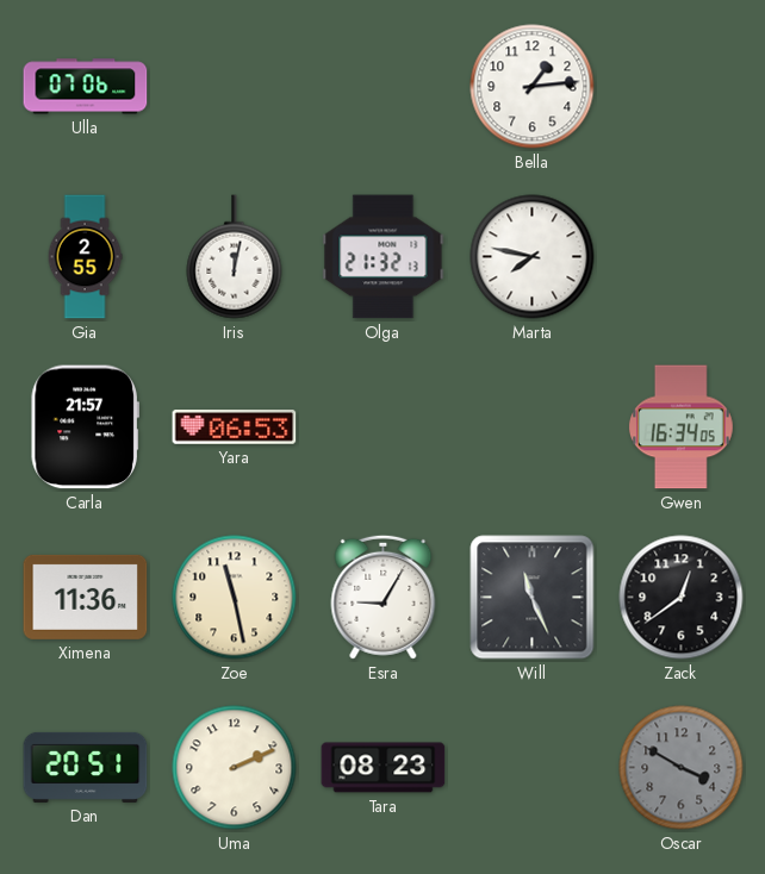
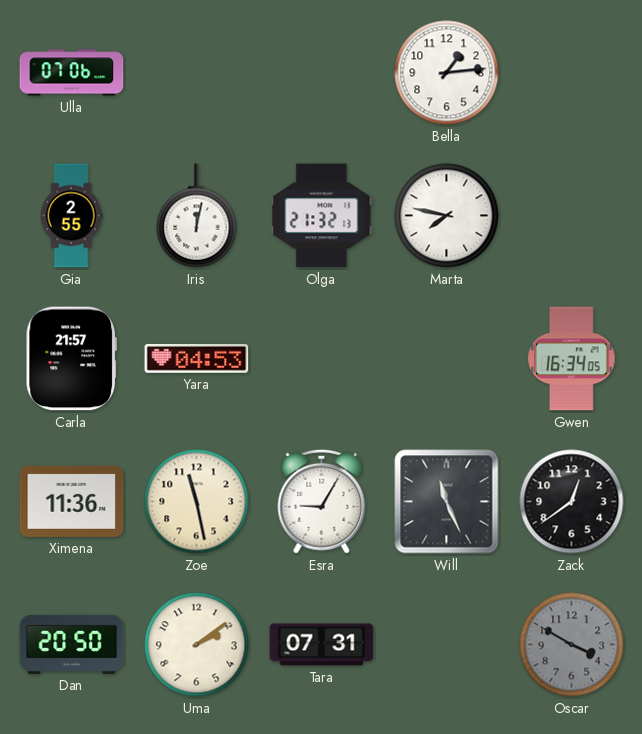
Yara: 06:53 -> 04:53
Dan: 20:51 -> 20:50
Uma: 2:11 -> 2:09
Tara: 08:23 -> 07:31
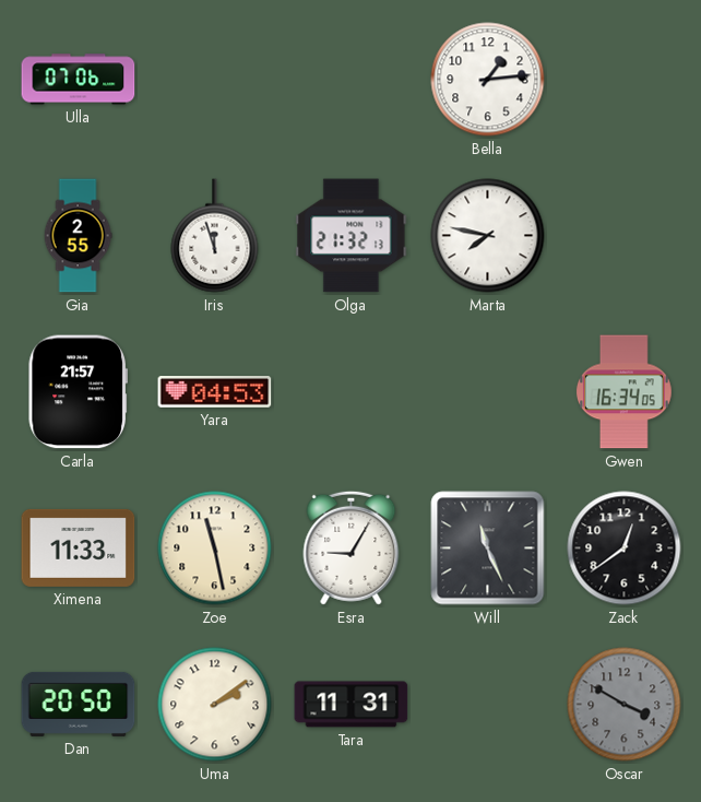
Iris: 12:02 -> 11:57
Ximena: 11:36 -> 11:33
Tara: 07:31 -> 11:31
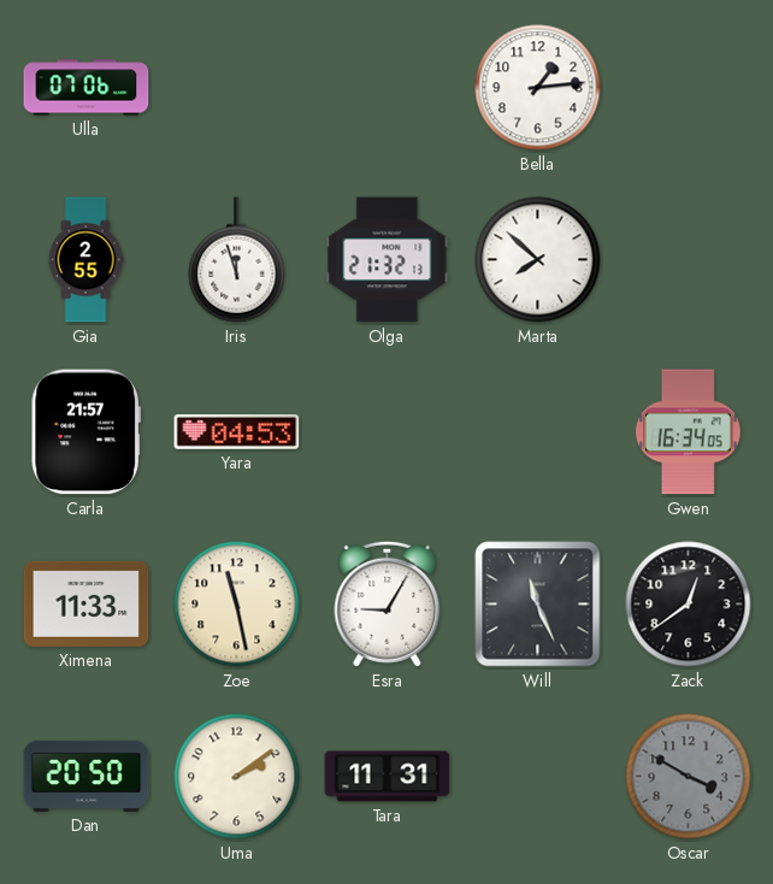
Marta: 7:47 -> 7:52
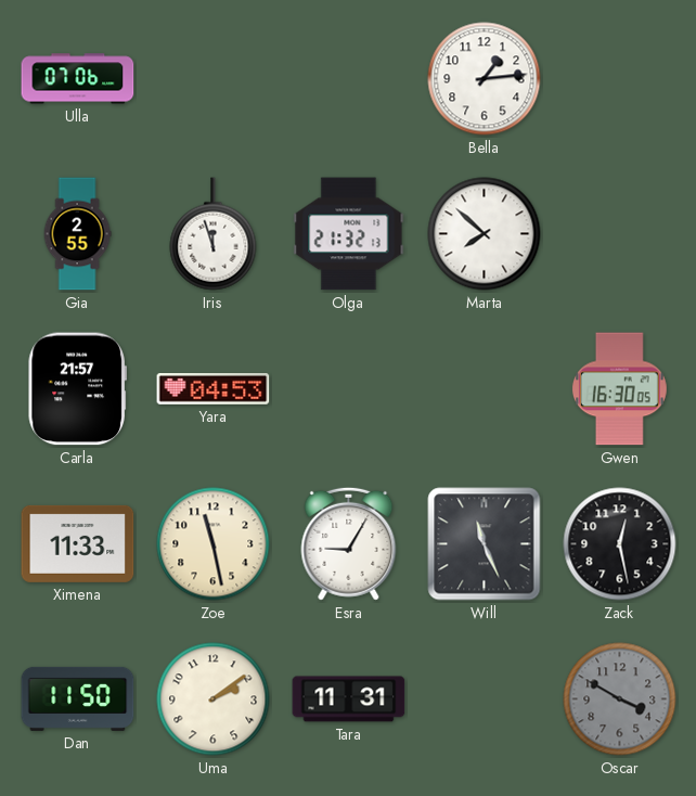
Gwen: 16:34 -> 16:30
Zack: 12:39 -> 12:28
Dan: 20:50 -> 11:50
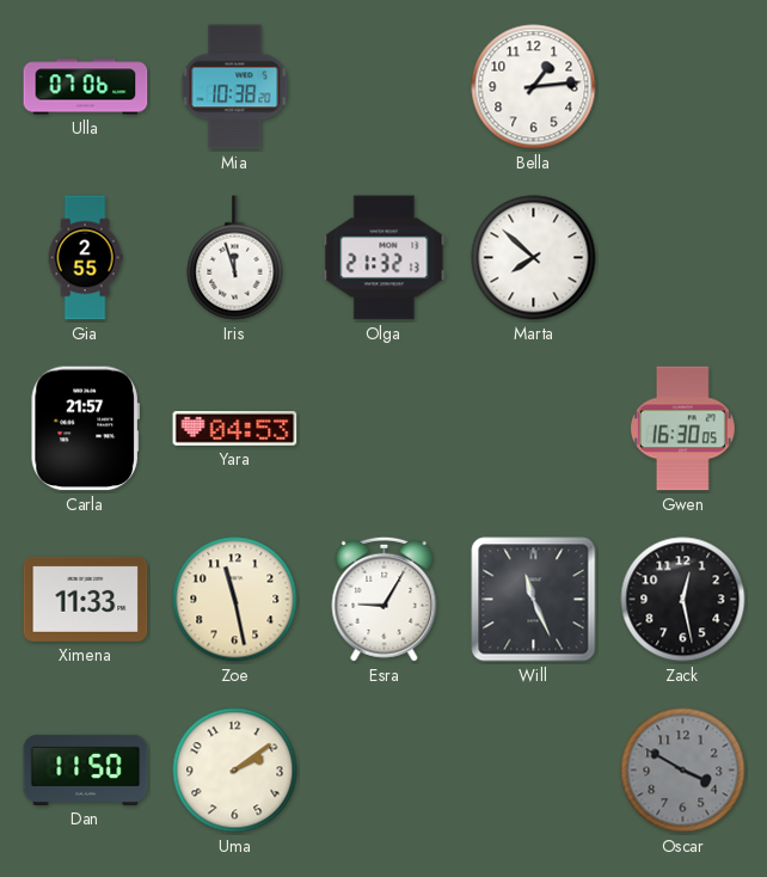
Mia: none -> 10:38
Tara: 11:31 -> none
